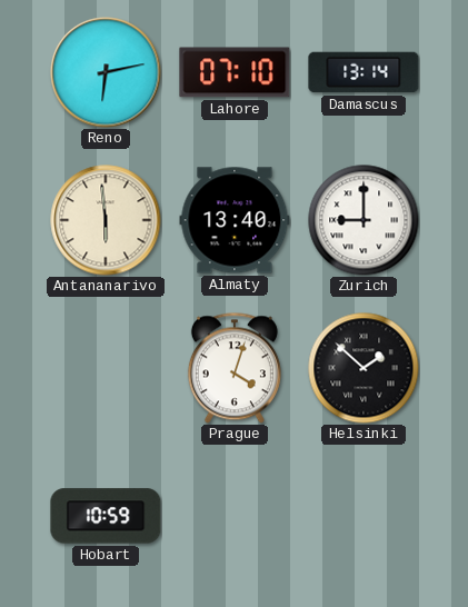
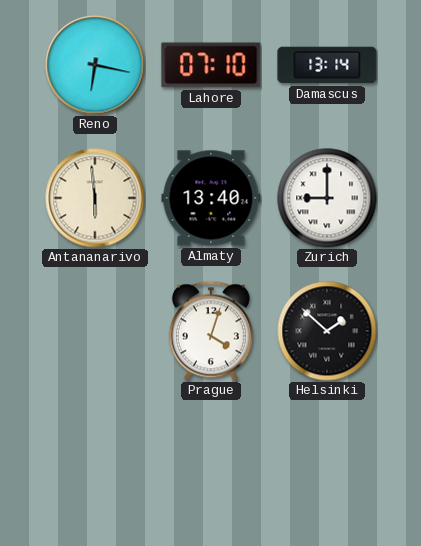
Reno: 6:13 -> 6:17
Hobart: 10:59 -> none
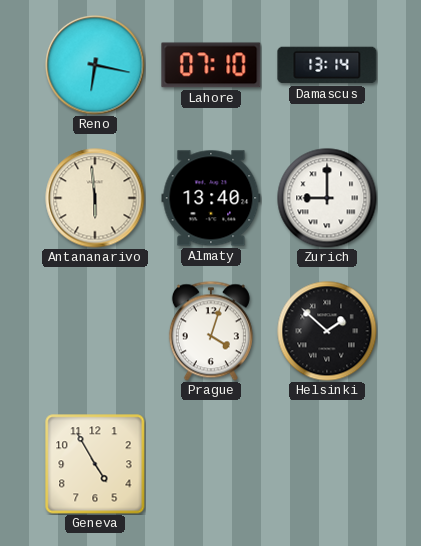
Geneva: none -> 4:55
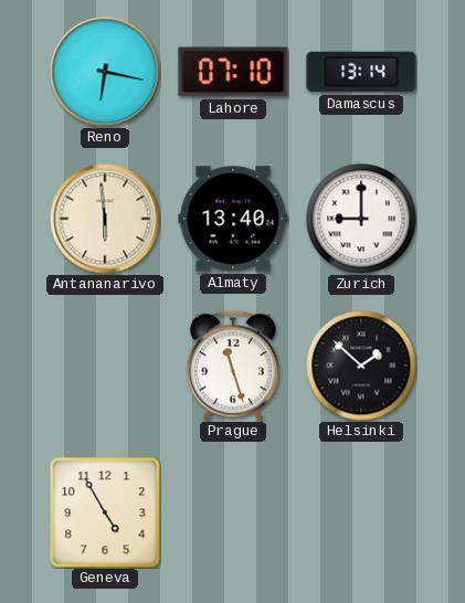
Prague: 4:03 -> 11:27
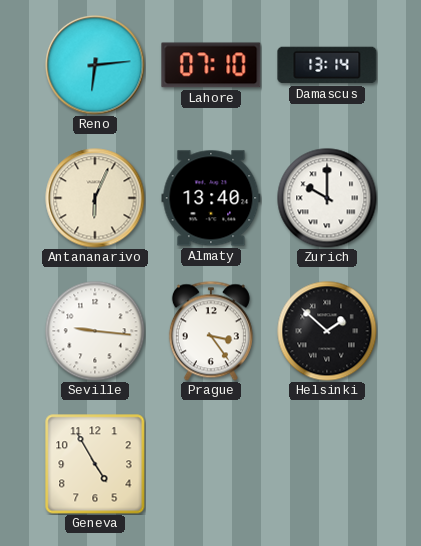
Reno: 6:17 -> 6:14
Antananarivo: 5:59 -> 6:04
Zurich: 9:00 -> 10:00
Seville: none -> 9:16
Prague: 11:27 -> 3:24
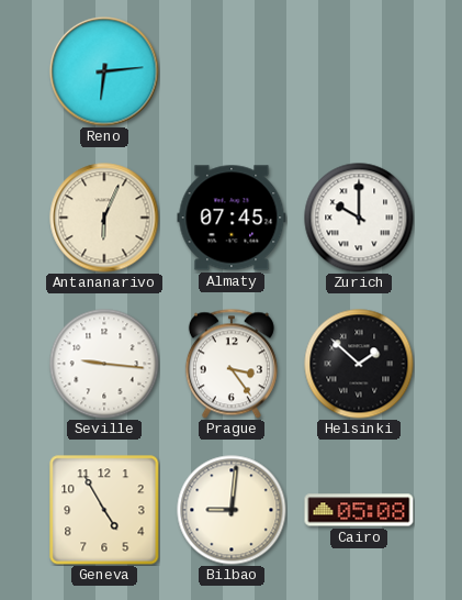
Lahore: 07:10 -> none
Damascus: 13:14 -> none
Almaty: 13:40 -> 07:45
Bilbao: none -> 9:01
Cairo: none -> 05:08
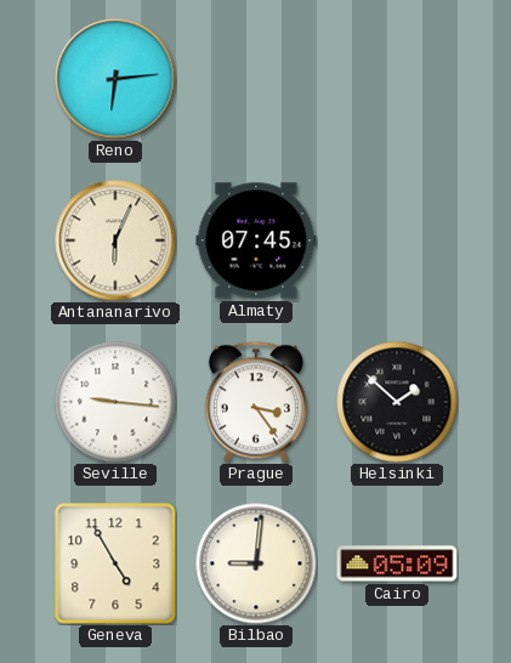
Zurich: 10:00 -> none
Cairo: 05:08 -> 05:09
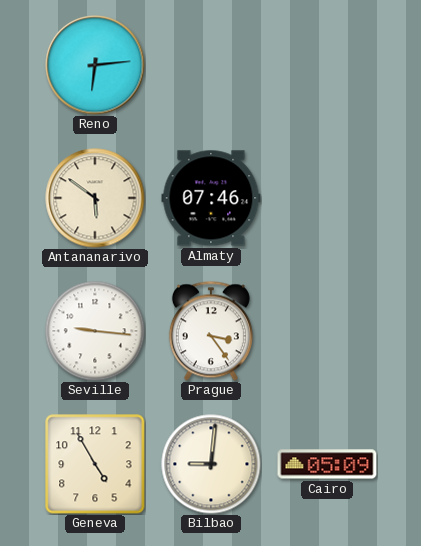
Antananarivo: 6:04 -> 5:51
Almaty: 07:45 -> 07:46
Helsinki: 1:52 -> none
